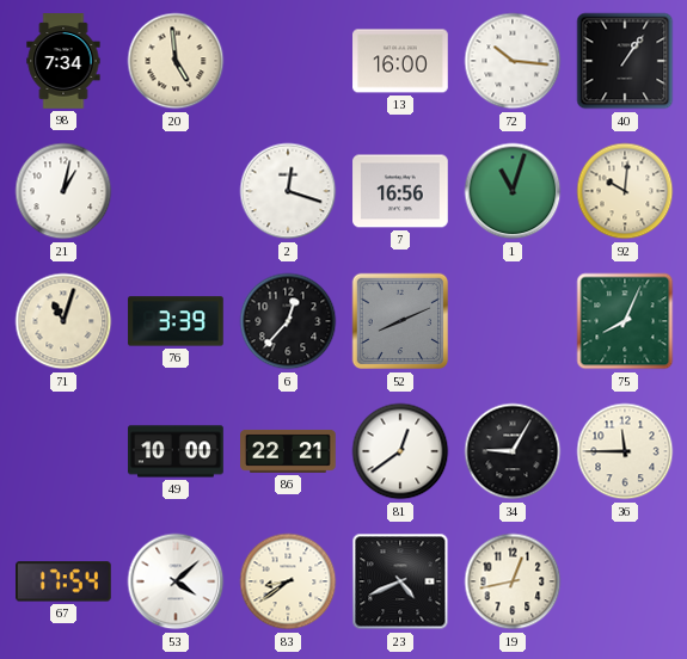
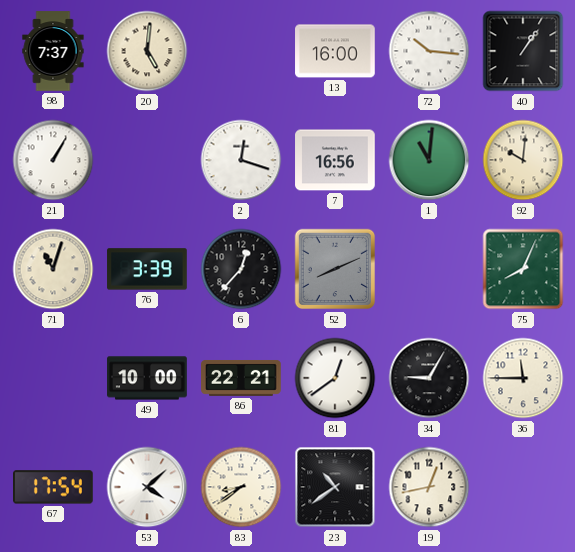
98: 7:34 -> 7:37
20: 4:59 -> 5:01
21: 1:02 -> 1:05
1: 11:03 -> 11:01
23: 4:41 -> 10:39
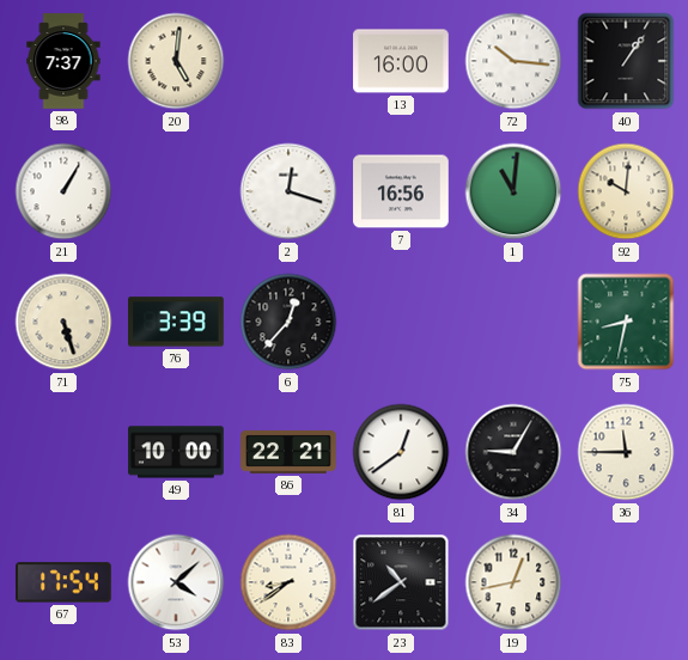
71: 11:03 -> 5:27
52: 8:11 -> none
75: 8:04 -> 8:32
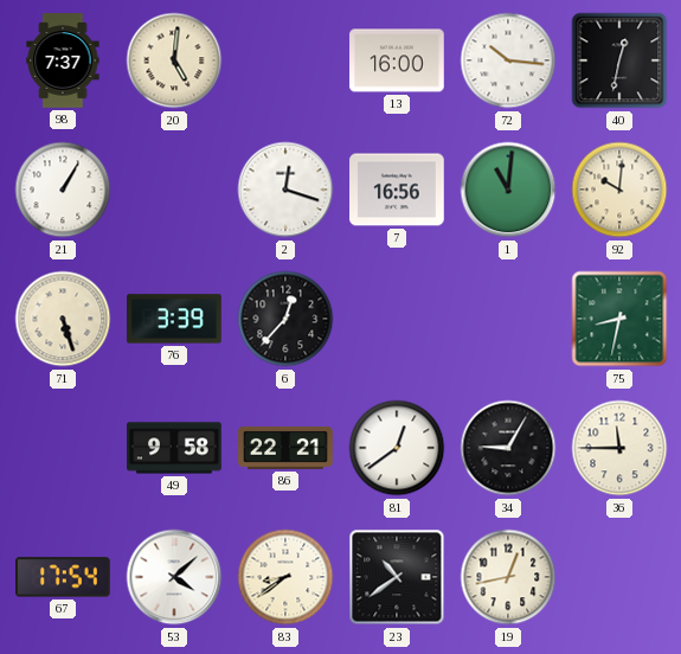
40: 1:06 -> 12:32
49: 10:00 -> 9:58
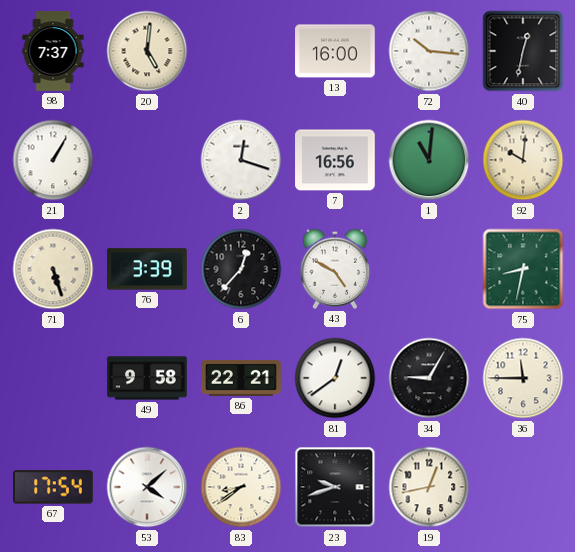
43: none -> 4:50
23: 10:39 -> 9:42
